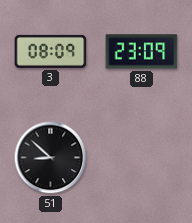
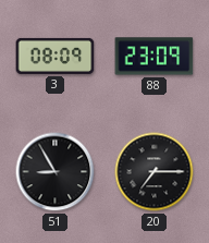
51: 8:52 -> 8:55
20: none -> 7:15
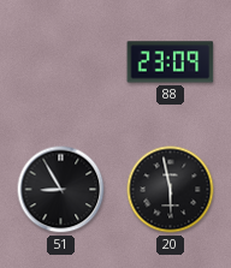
3: 08:09 -> none
20: 7:15 -> 5:58
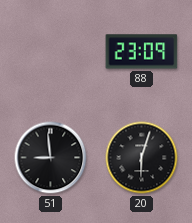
51: 8:55 -> 8:59
20: 5:58 -> 6:03
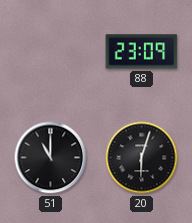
51: 8:59 -> 11:00
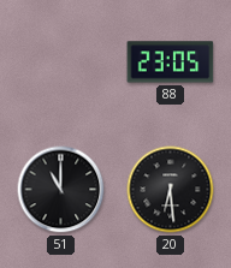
88: 23:09 -> 23:05
20: 6:03 -> 6:29
